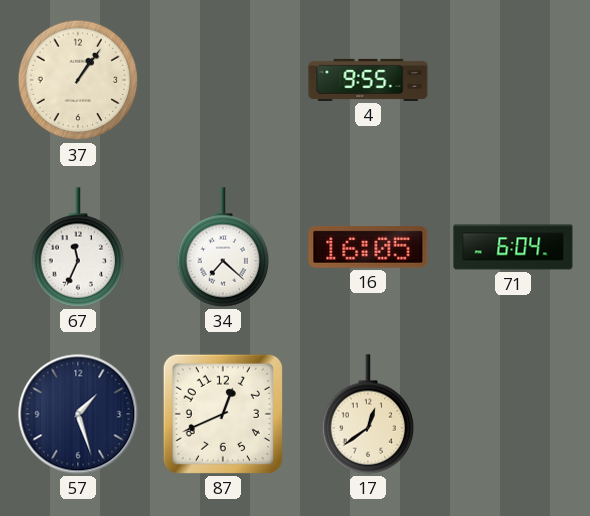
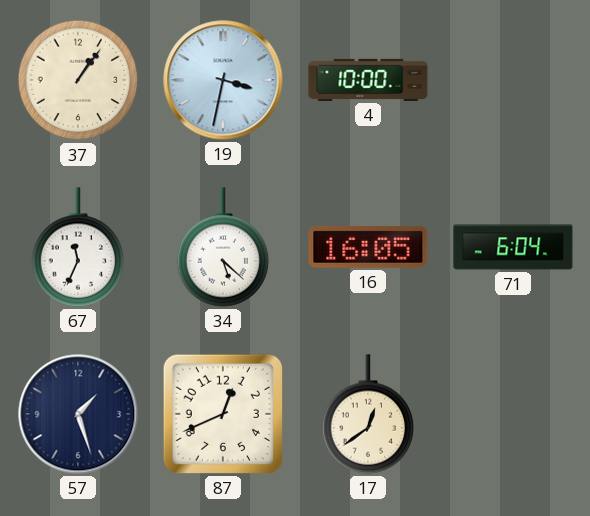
19: none -> 3:32
4: 9:55 -> 10:00
34: 7:22 -> 5:22
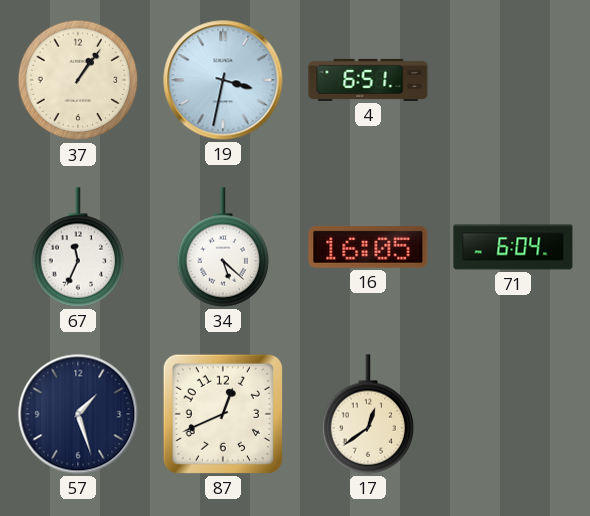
4: 10:00 -> 6:51
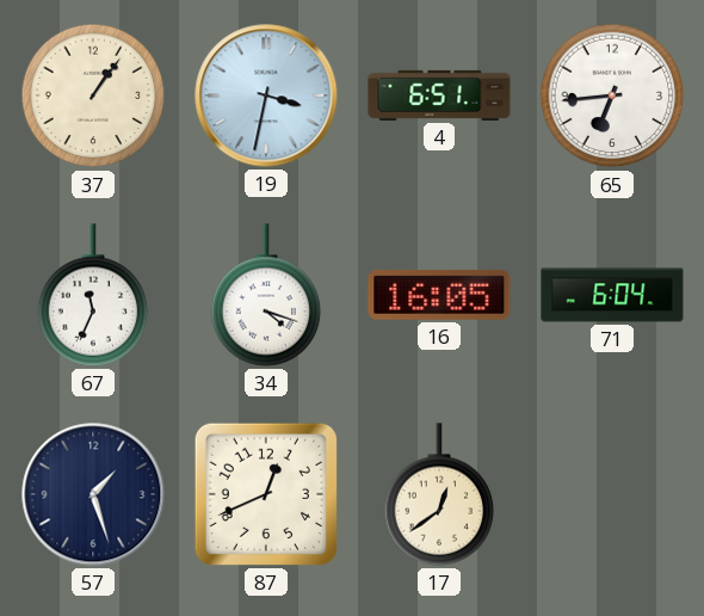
65: none -> 6:44
34: 5:22 -> 4:18
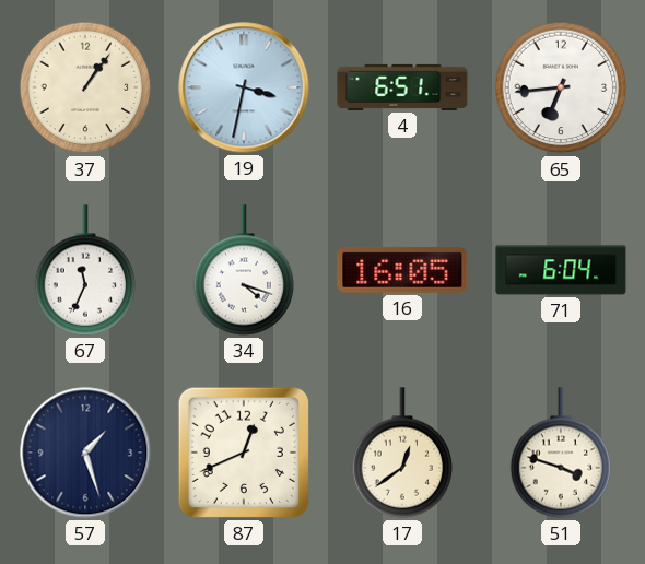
51: none -> 3:48
